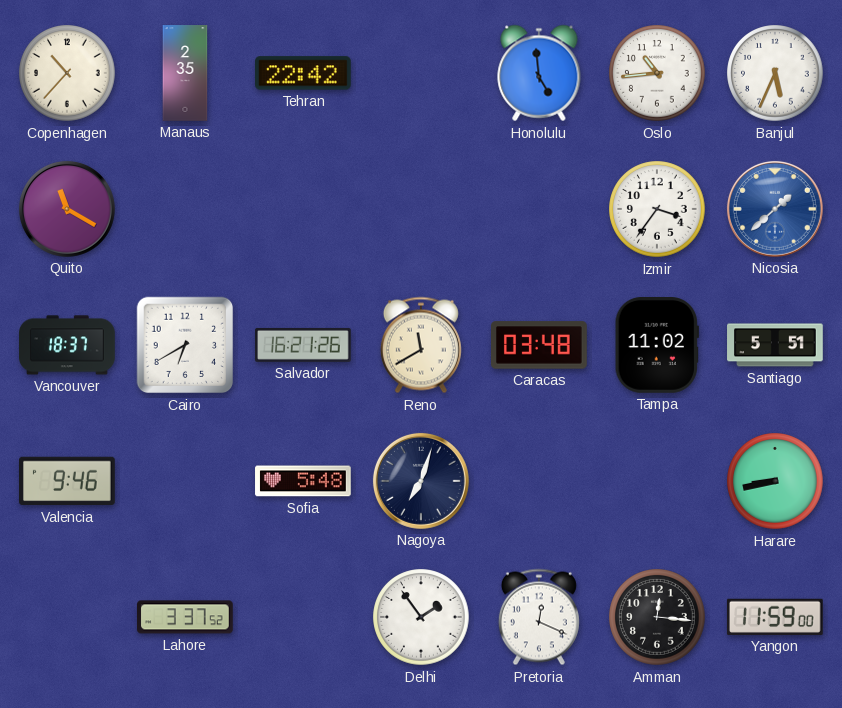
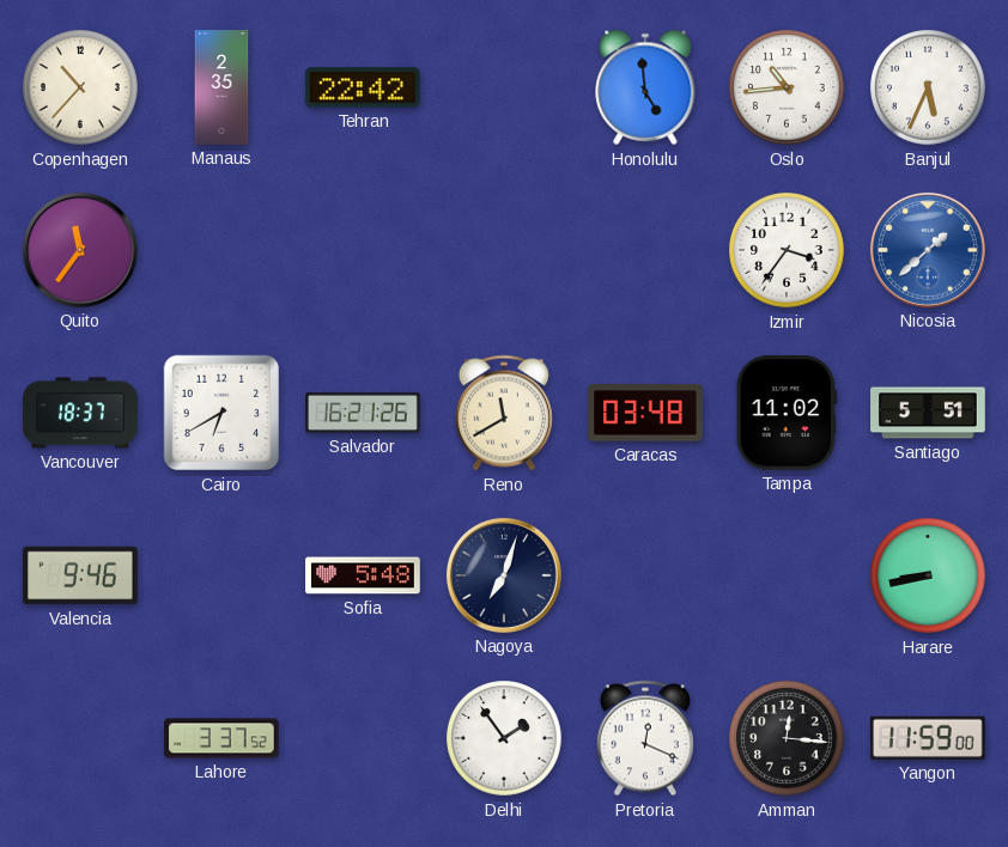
Quito: 11:20 -> 11:36
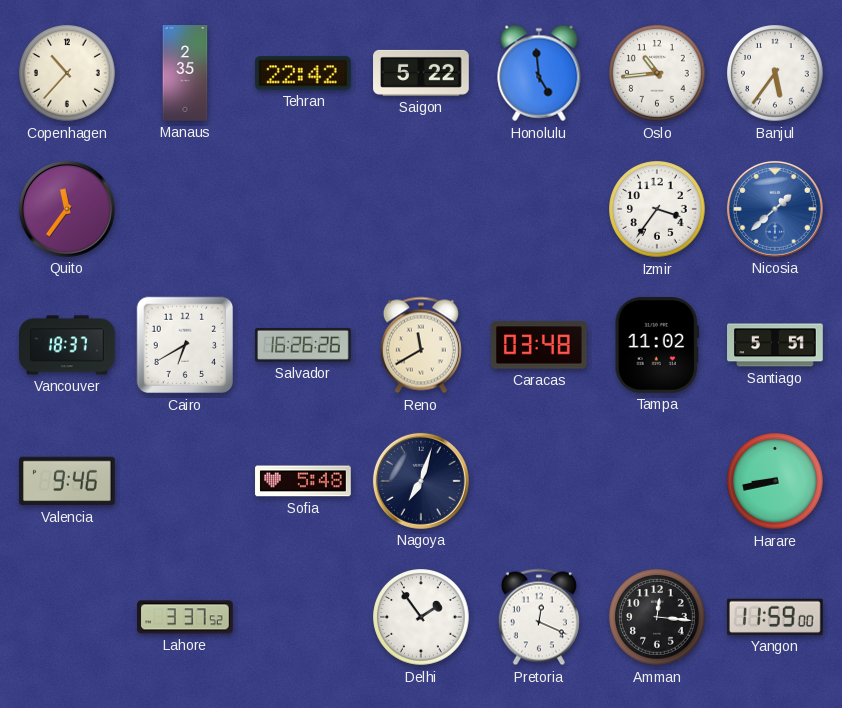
Saigon: none -> 5:22
Banjul: 5:34 -> 5:36
Salvador: 16:21 -> 16:26
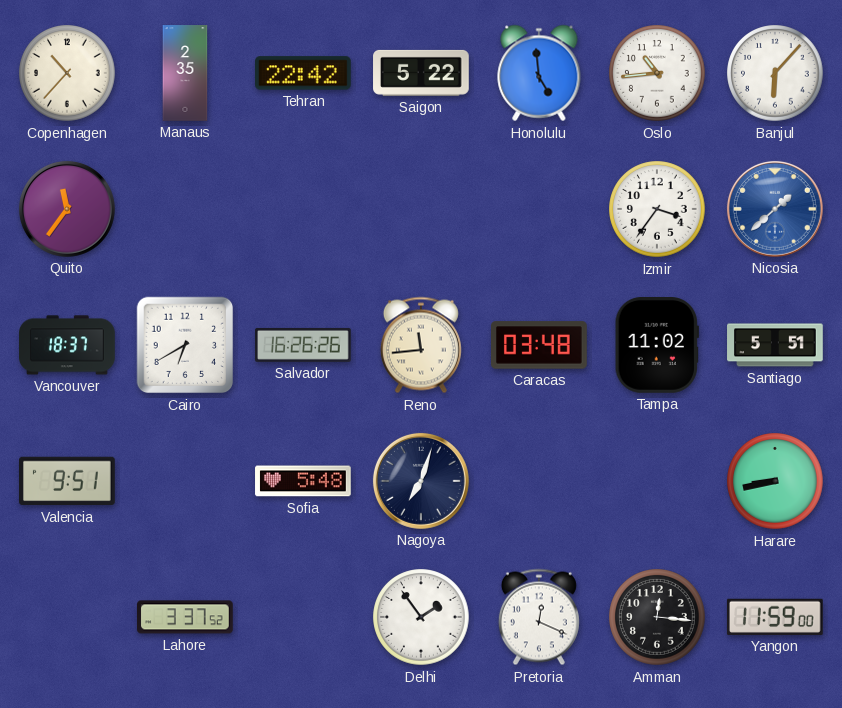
Banjul: 5:36 -> 6:07
Reno: 11:40 -> 11:44
Valencia: 9:46 -> 9:51
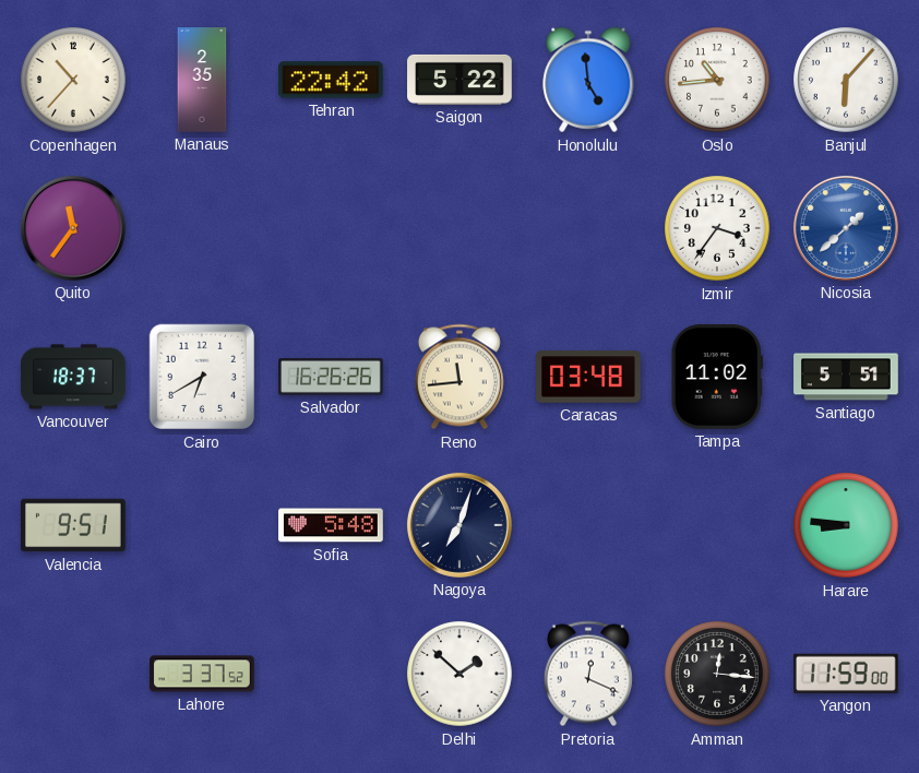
Harare: 8:43 -> 8:46
Delhi: 1:54 -> 1:52
